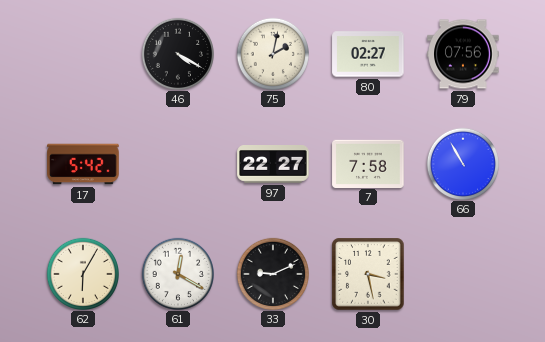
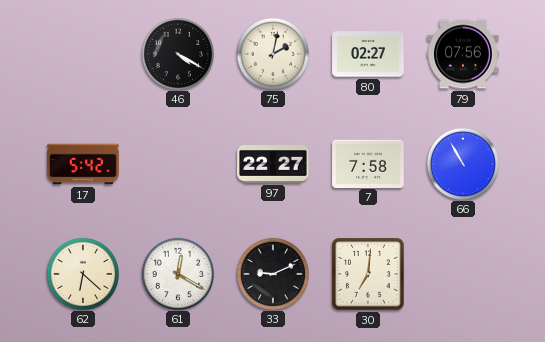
62: 6:05 -> 6:22
30: 3:28 -> 7:01
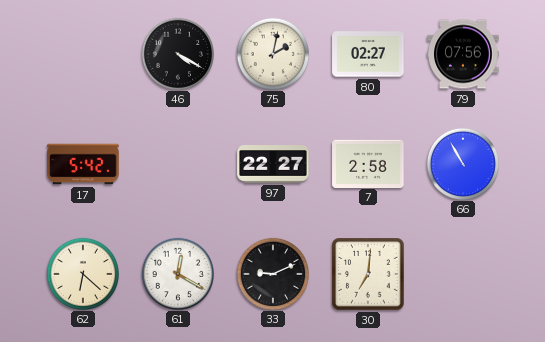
7: 7:58 -> 2:58
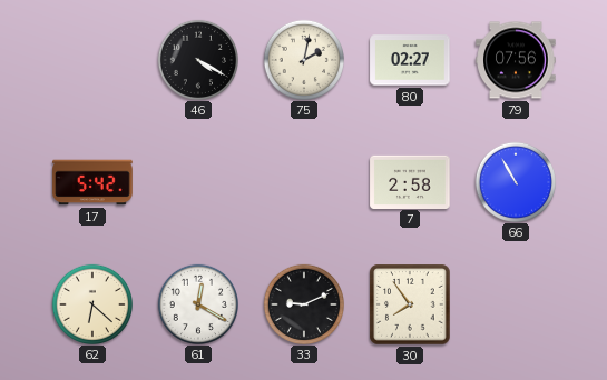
97: 22:27 -> none
30: 7:01 -> 7:54
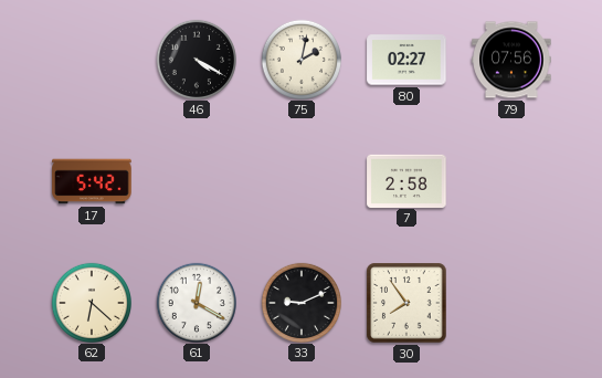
66: 10:55 -> none
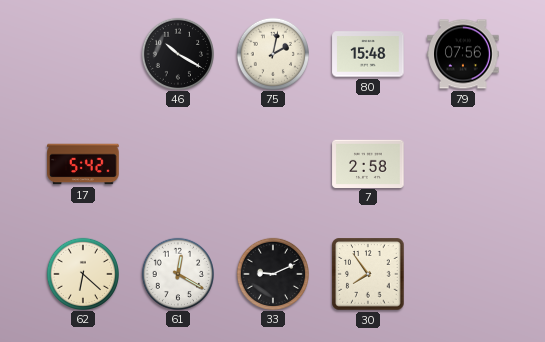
46: 4:20 -> 10:20
80: 02:27 -> 15:48
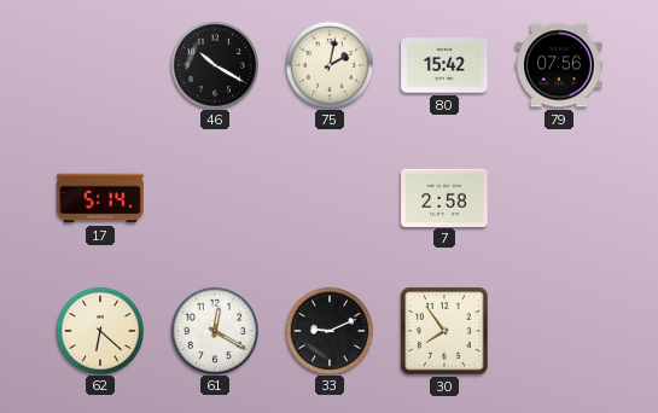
80: 15:48 -> 15:42
17: 5:42 -> 5:14
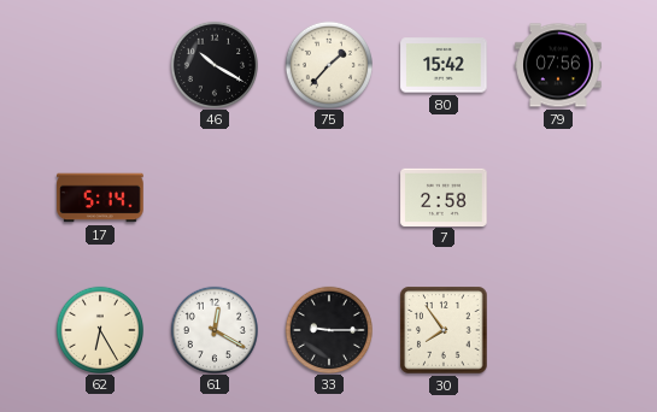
75: 2:02 -> 1:37
62: 6:22 -> 6:25
33: 9:11 -> 9:15
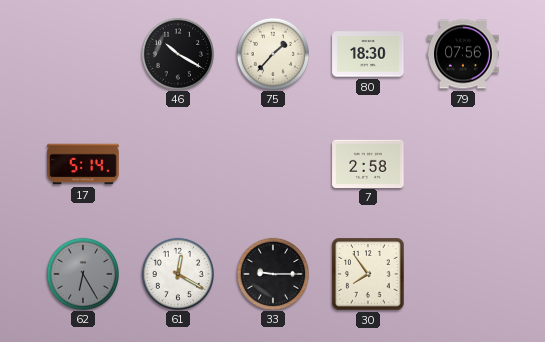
80: 15:42 -> 18:30
62 dial: cream -> grey
